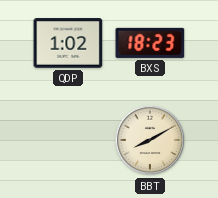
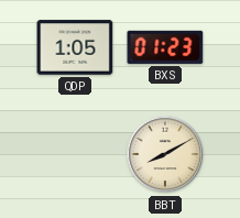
QDP: 1:02 -> 1:05
BXS: 18:23 -> 01:23
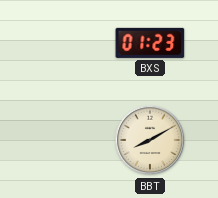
QDP: 1:05 -> none
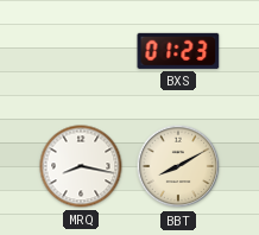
MRQ: none -> 8:17
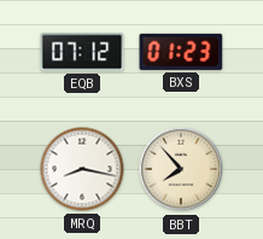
EQB: none -> 07:12
BBT: 8:10 -> 7:53
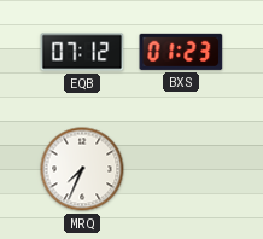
MRQ: 8:17 -> 7:34
BBT: 7:53 -> none
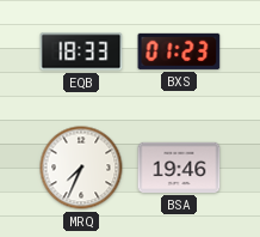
EQB: 07:12 -> 18:33
BSA: none -> 19:46
